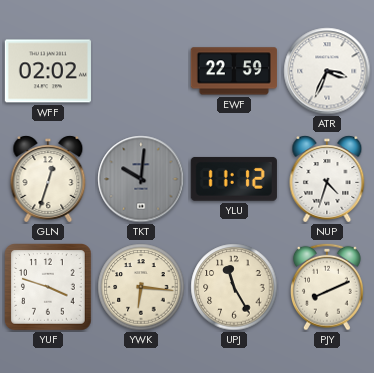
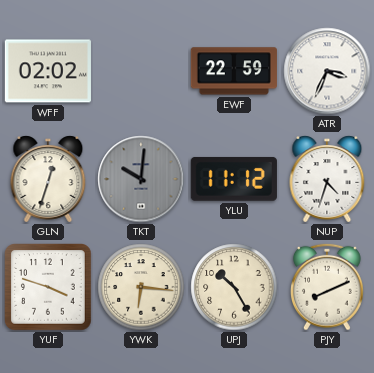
UPJ: 11:25 -> 10:25
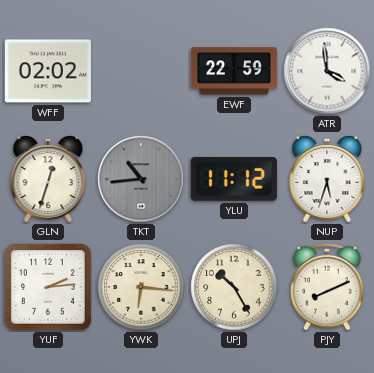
ATR: 3:34 -> 3:59
TKT: 10:01 -> 10:44
NUP: 4:33 -> 5:33
YUF: 3:48 -> 2:14
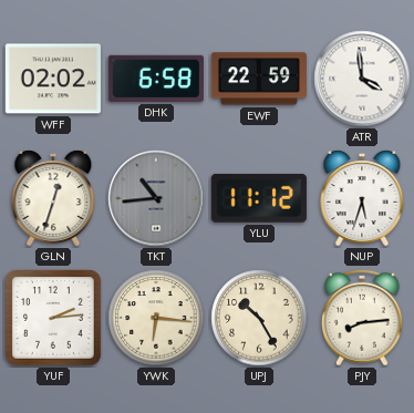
DHK: none -> 6:58
PJY: 8:11 -> 8:14
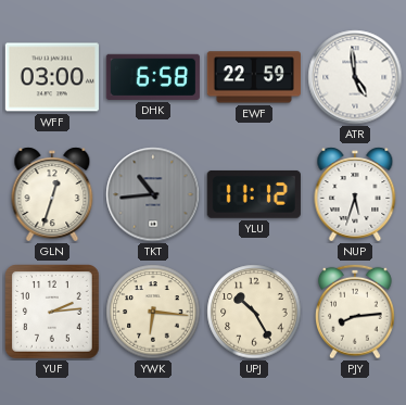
WFF: 02:02 -> 03:00
ATR: 3:59 -> 4:59
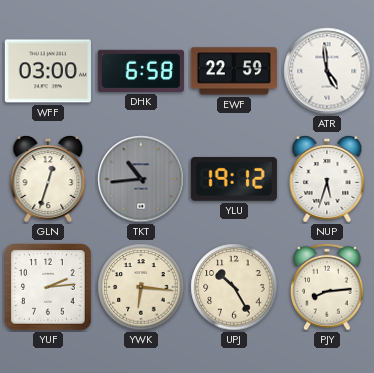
YLU: 11:12 -> 19:12
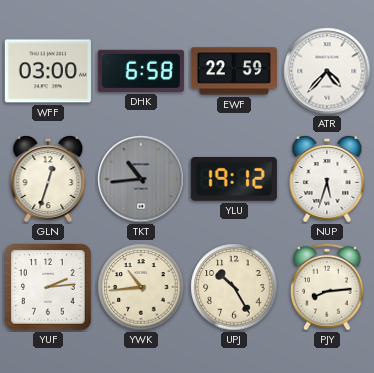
ATR: 4:59 -> 4:37
YWK: 6:16 -> 10:44
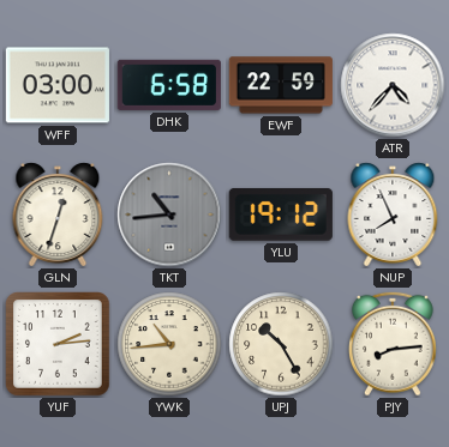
NUP: 5:33 -> 7:56
